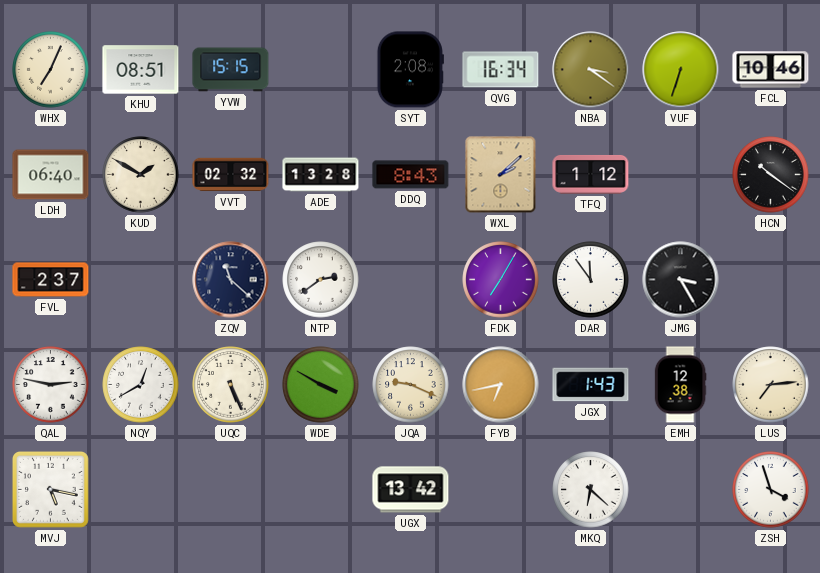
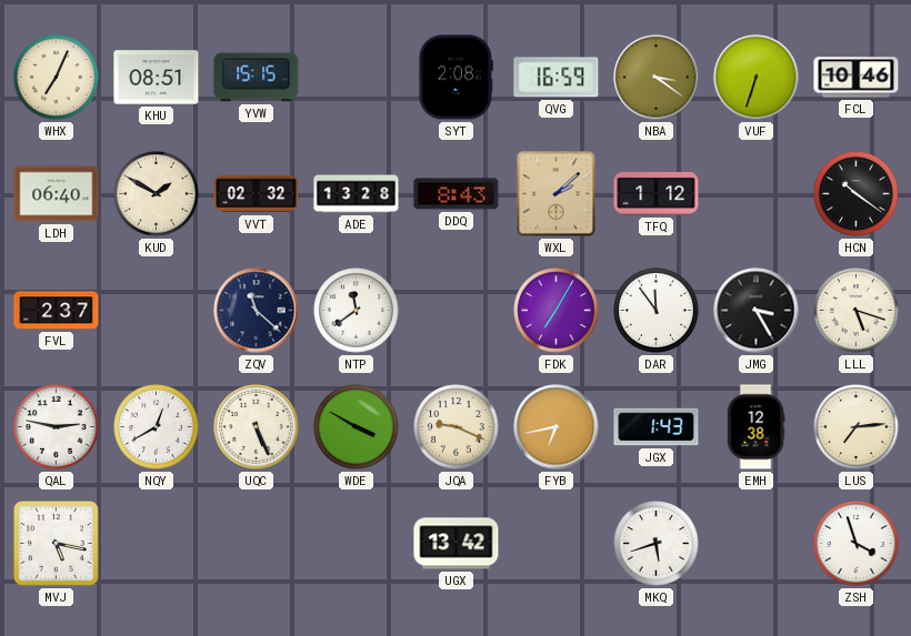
QVG: 16:34 -> 16:59
NTP: 2:39 -> 11:39
LLL: none -> 5:18
MKQ: 6:22 -> 5:42
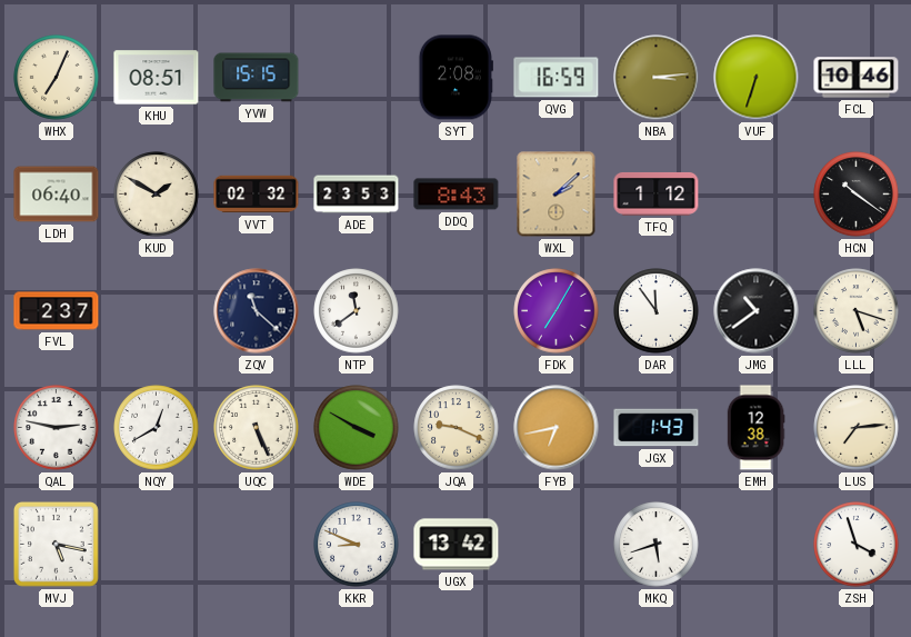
NBA: 3:21 -> 3:14
ADE: 13:28 -> 23:53
JMG: 3:25 -> 10:39
KKR: none -> 8:49
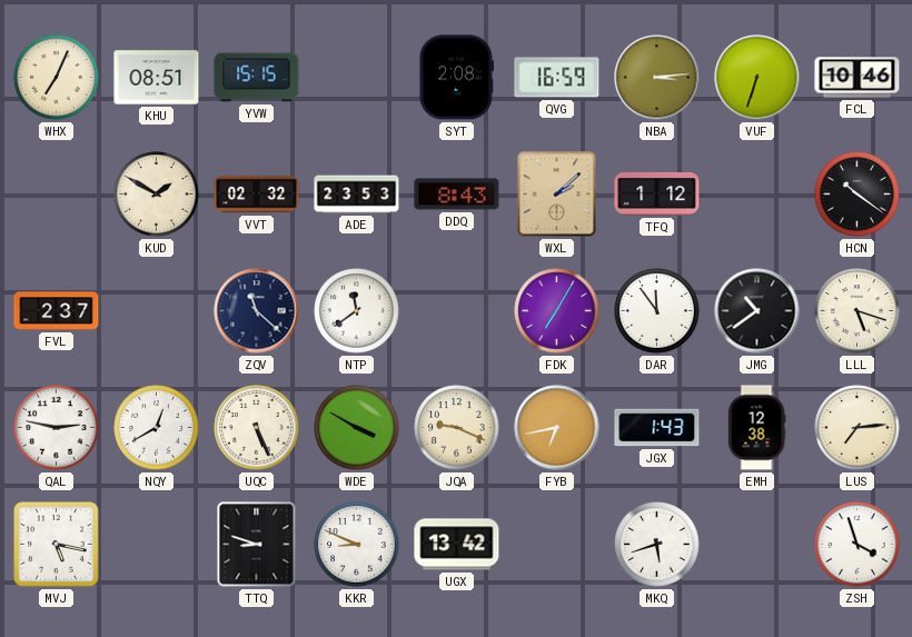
LDH: 06:40 -> none
TTQ: none -> 8:48
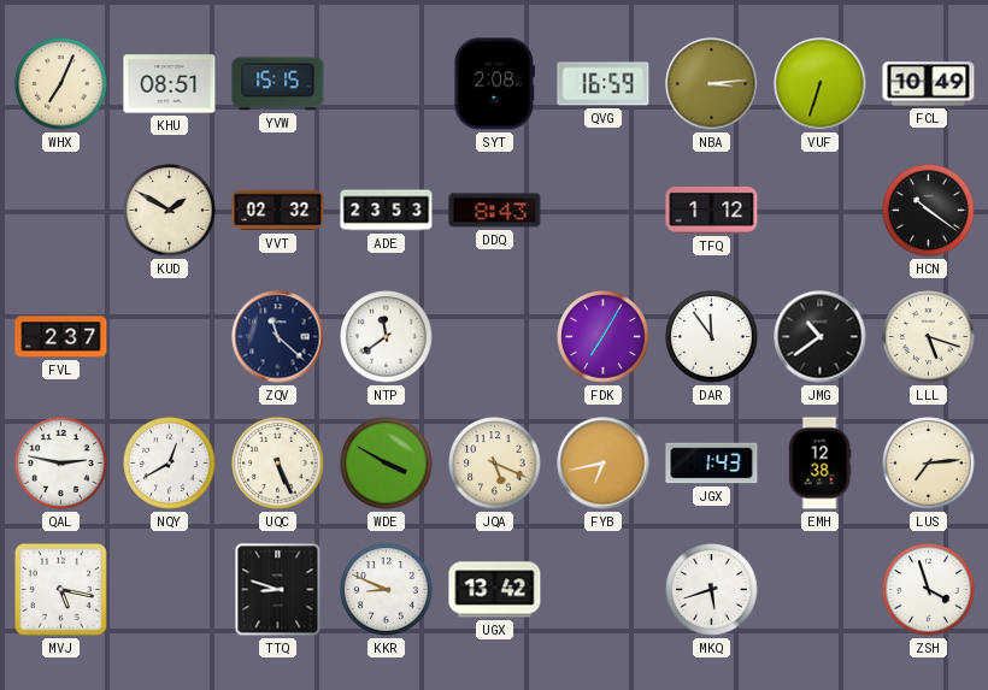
FCL: 10:46 -> 10:49
WXL: 2:08 -> none
JQA: 9:19 -> 5:19
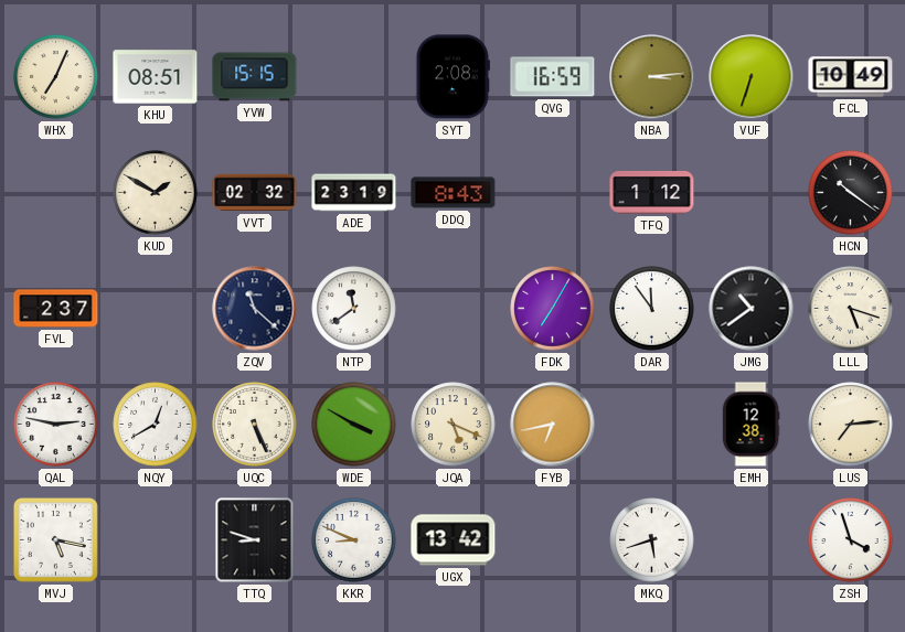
ADE: 23:53 -> 23:19
JGX: 1:43 -> none
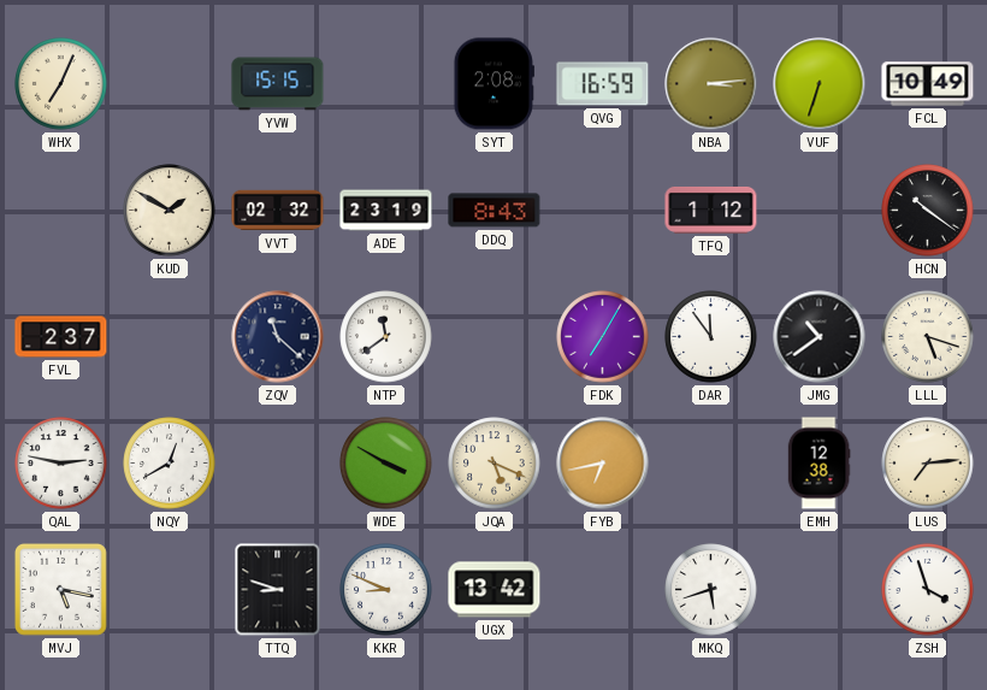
KHU: 08:51 -> none
UQC: 5:26 -> none
